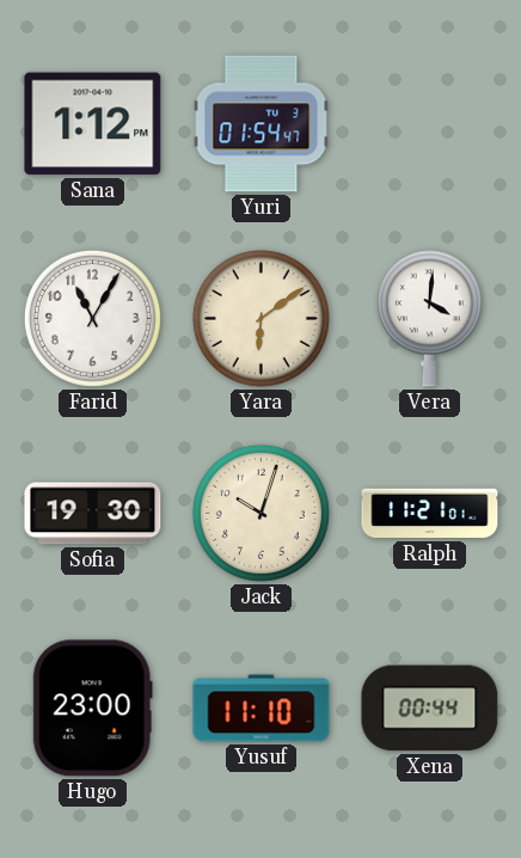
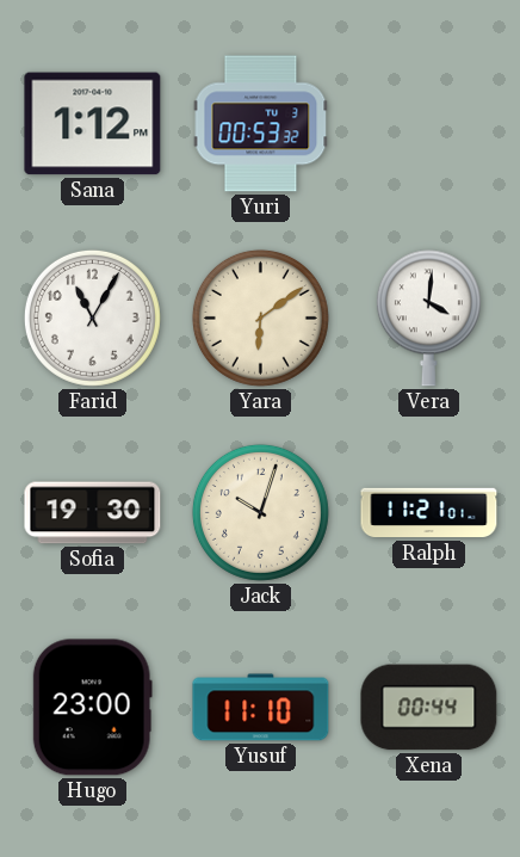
Yuri: 01:54 -> 00:53
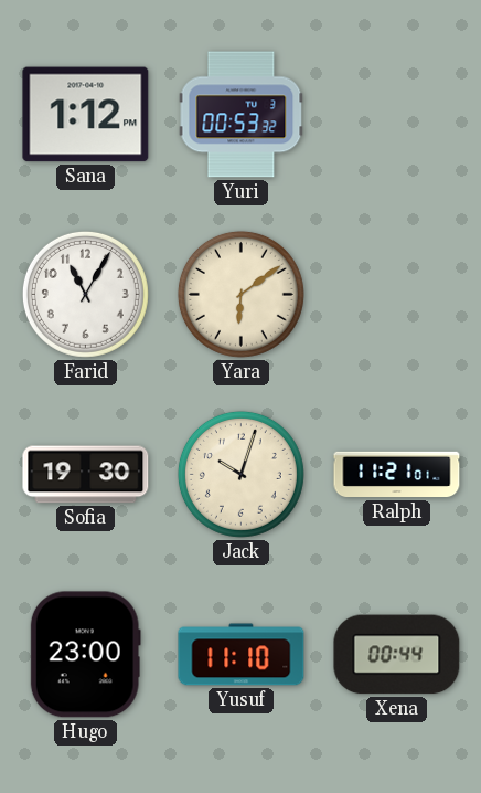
Vera: 4:01 -> none
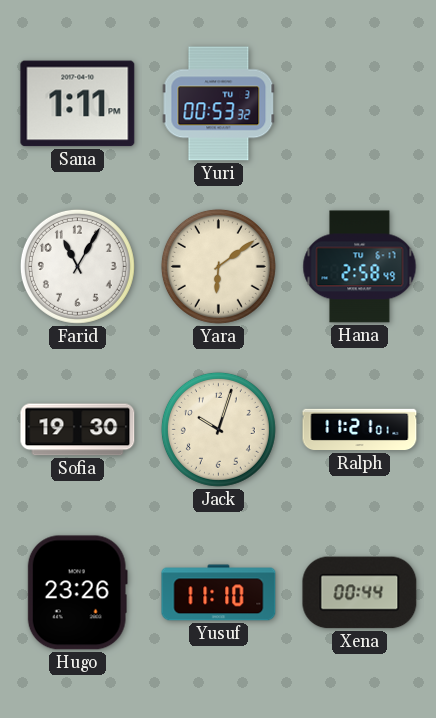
Sana: 1:12 -> 1:11
Hana: none -> 2:58
Hugo: 23:00 -> 23:26
